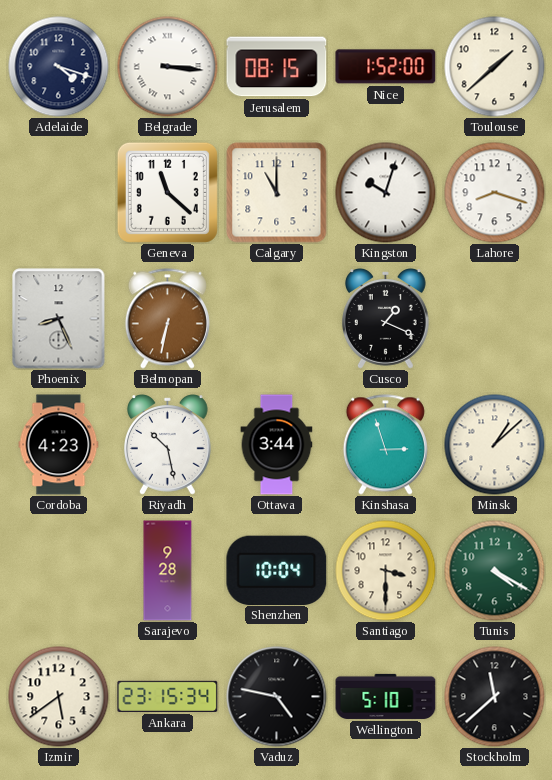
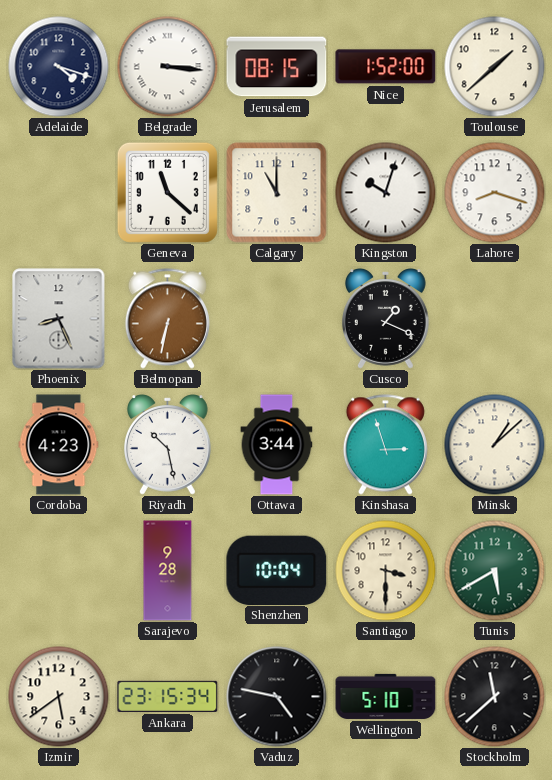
Tunis: 4:20 -> 5:40
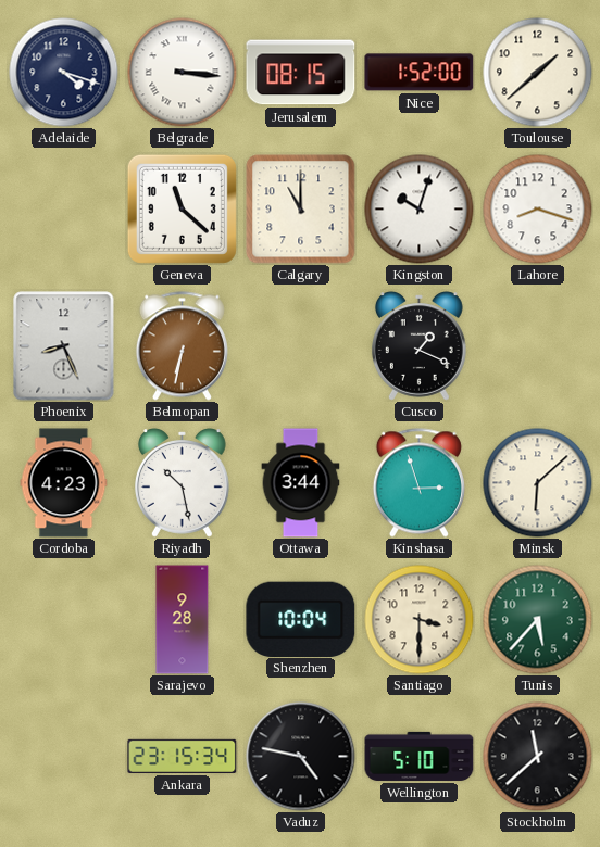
Minsk: 1:08 -> 6:08
Tunis: 5:40 -> 5:37
Izmir: 5:39 -> none
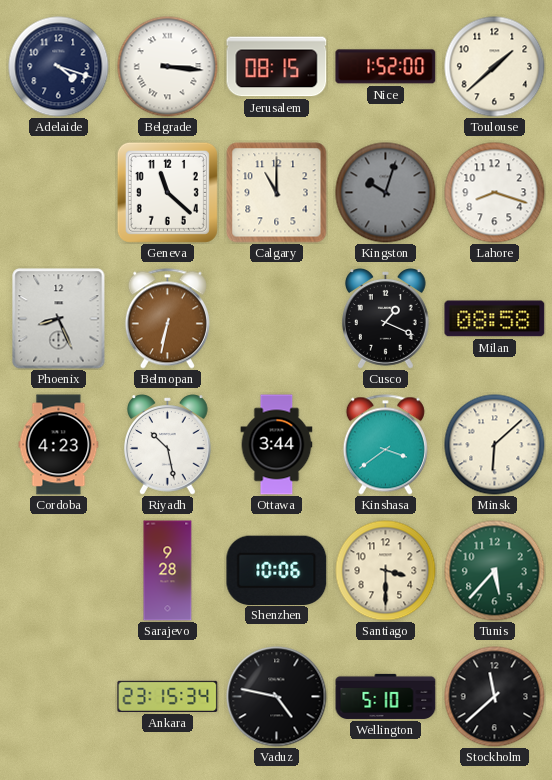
Kingston dial: white -> grey
Milan: none -> 08:58
Kinshasa: 2:57 -> 3:39
Shenzhen: 10:04 -> 10:06
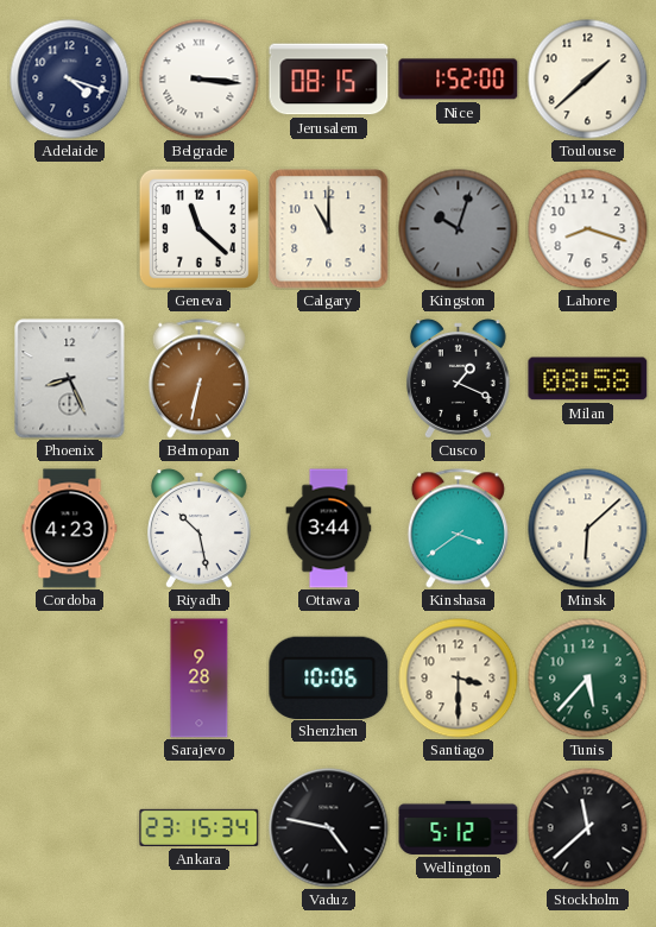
Wellington: 5:10 -> 5:12
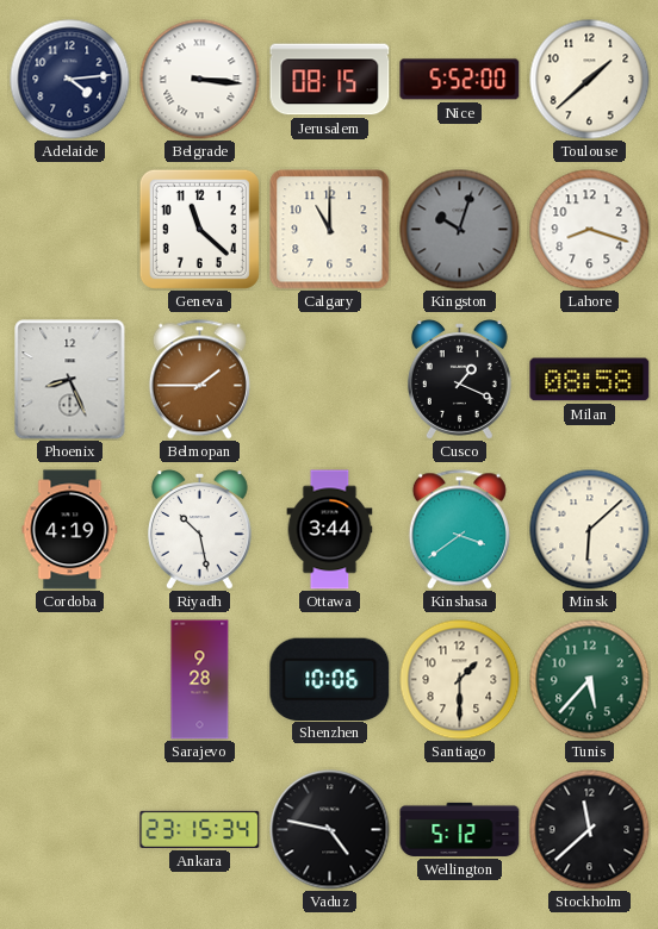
Adelaide: 4:18 -> 4:14
Nice: 1:52 -> 5:52
Belmopan: 6:32 -> 1:45
Cordoba: 4:23 -> 4:19
Santiago: 3:30 -> 1:30
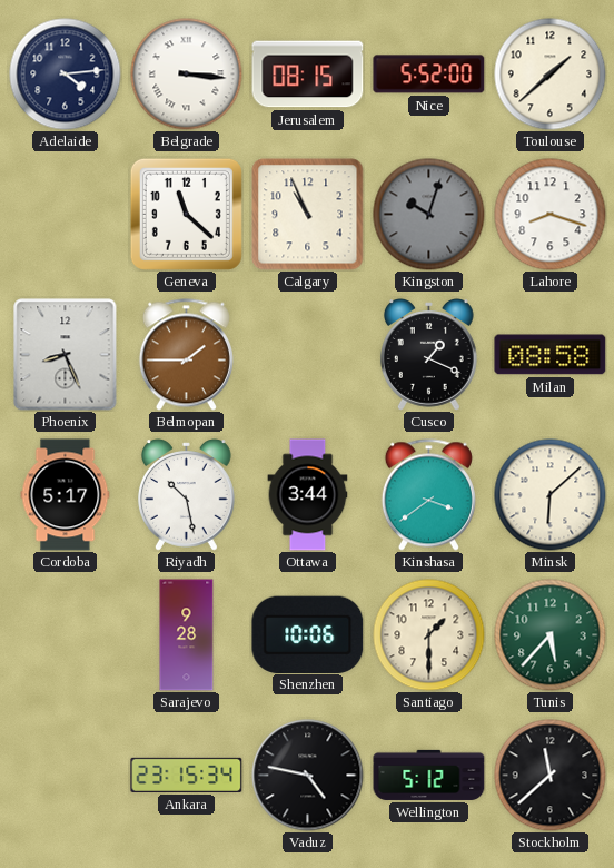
Calgary: 11:00 -> 10:56
Cordoba: 4:19 -> 5:17
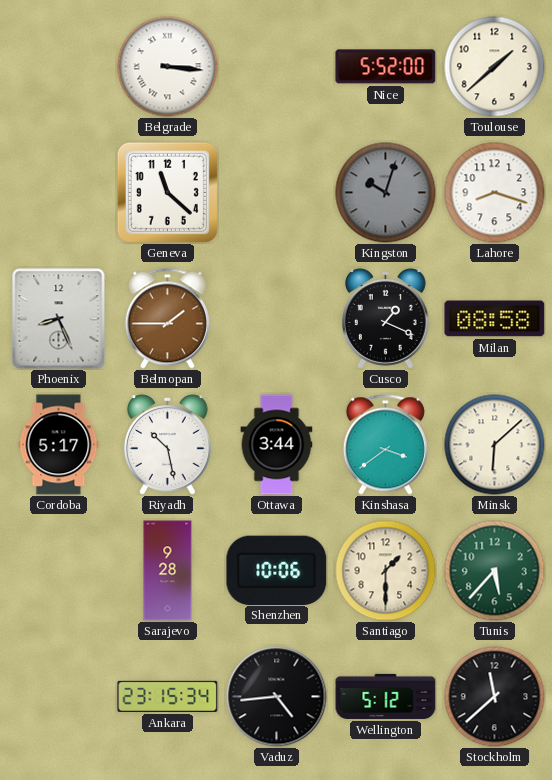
Adelaide: 4:14 -> none
Jerusalem: 08:15 -> none
Calgary: 10:56 -> none
Vaduz: 4:47 -> 4:44
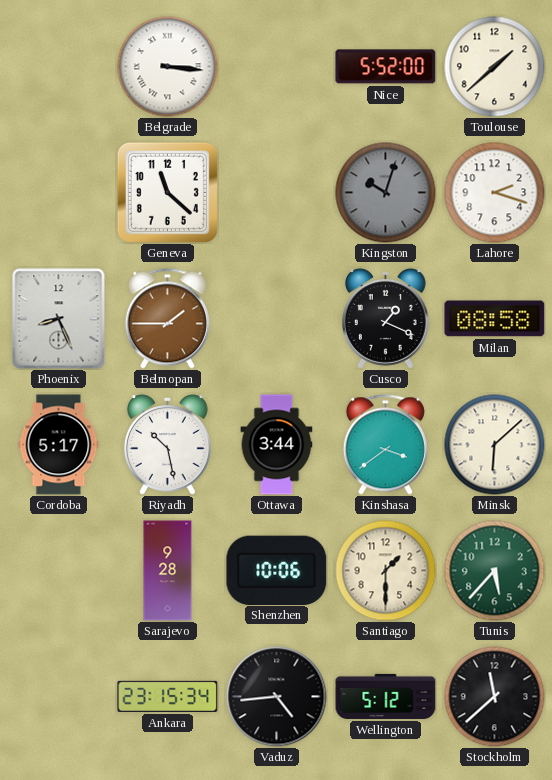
Lahore: 8:18 -> 2:18
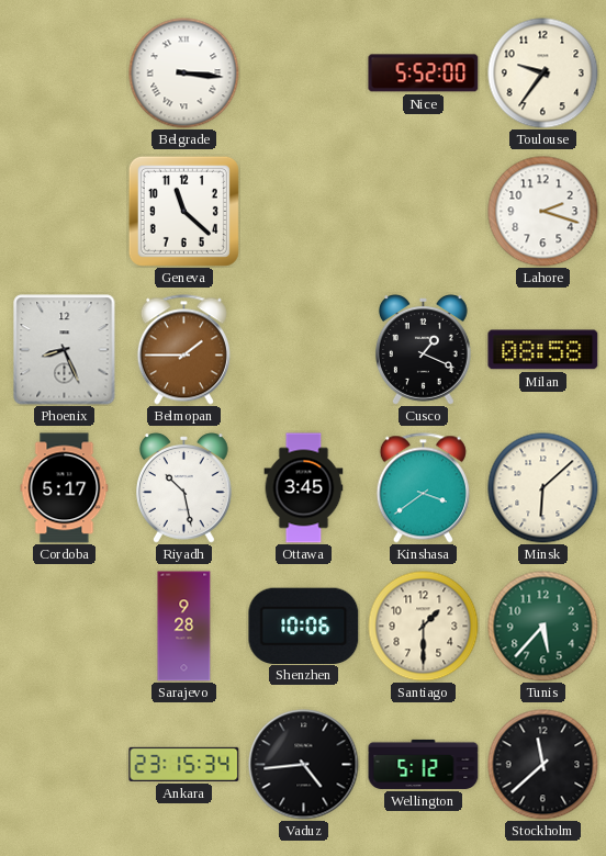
Toulouse: 1:38 -> 9:36
Kingston: 10:03 -> none
Ottawa: 3:44 -> 3:45
